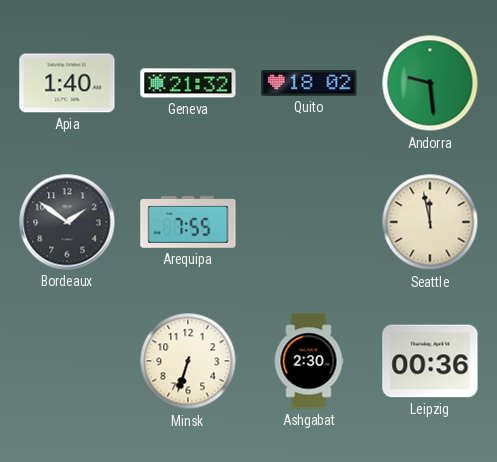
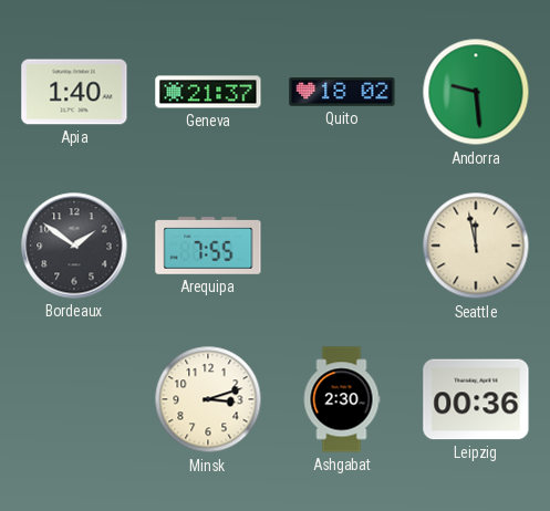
Geneva: 21:32 -> 21:37
Minsk: 6:33 -> 3:12
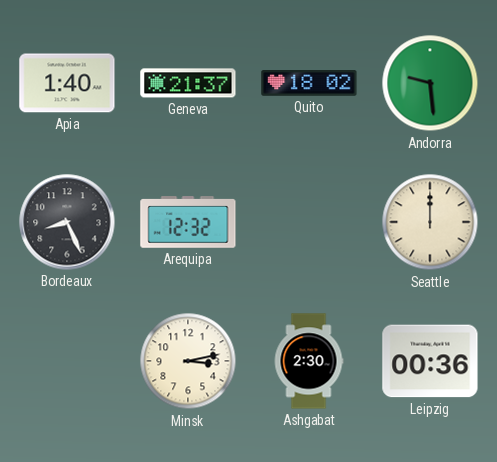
Bordeaux: 1:51 -> 8:26
Arequipa: 7:55 -> 12:32
Seattle: 11:58 -> 12:00
Minsk: 3:12 -> 3:13
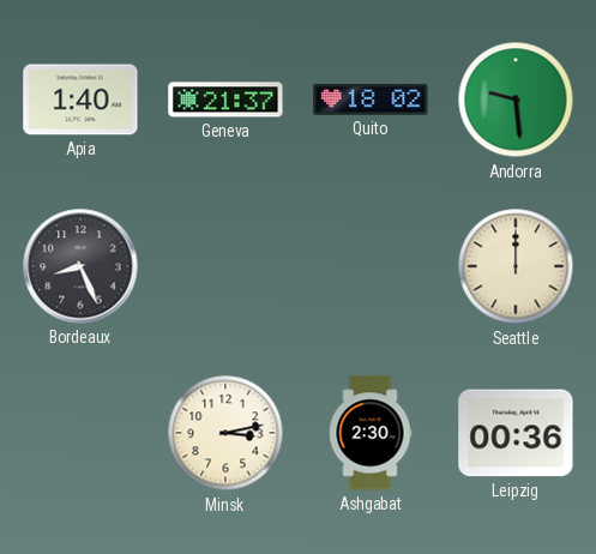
Arequipa: 12:32 -> none
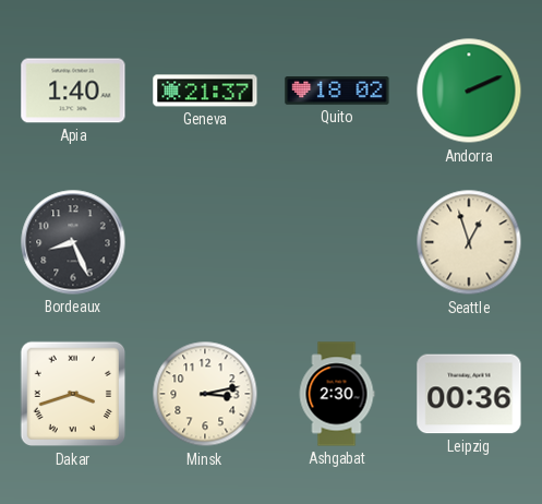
Andorra: 9:29 -> 2:11
Seattle: 12:00 -> 12:57
Dakar: none -> 3:42
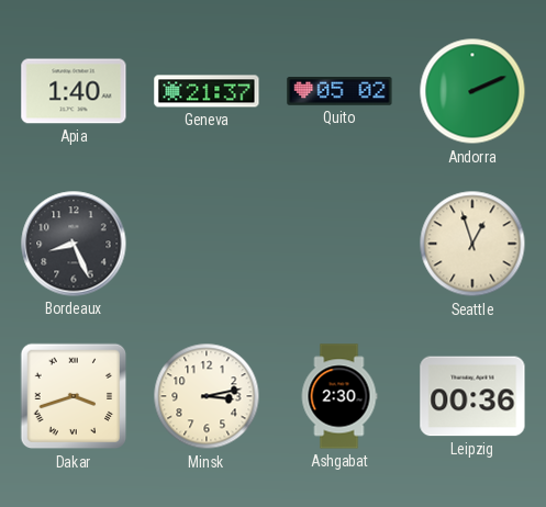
Quito: 18:02 -> 05:02
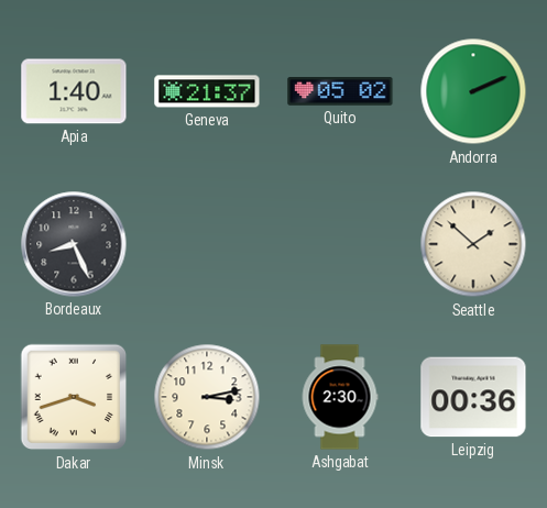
Seattle: 12:57 -> 1:52
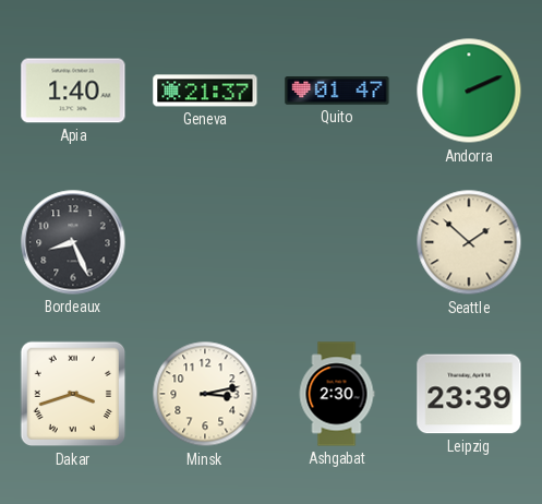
Quito: 05:02 -> 01:47
Leipzig: 00:36 -> 23:39
